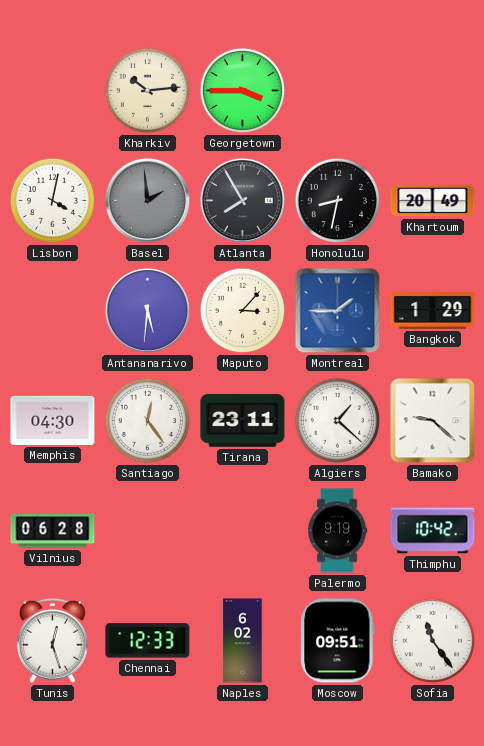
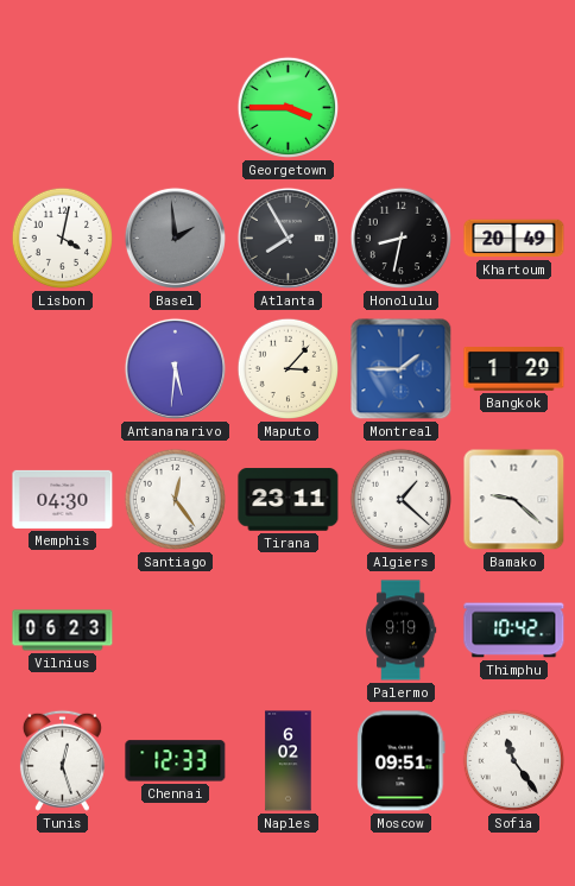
Kharkiv: 10:14 -> none
Vilnius: 06:28 -> 06:23
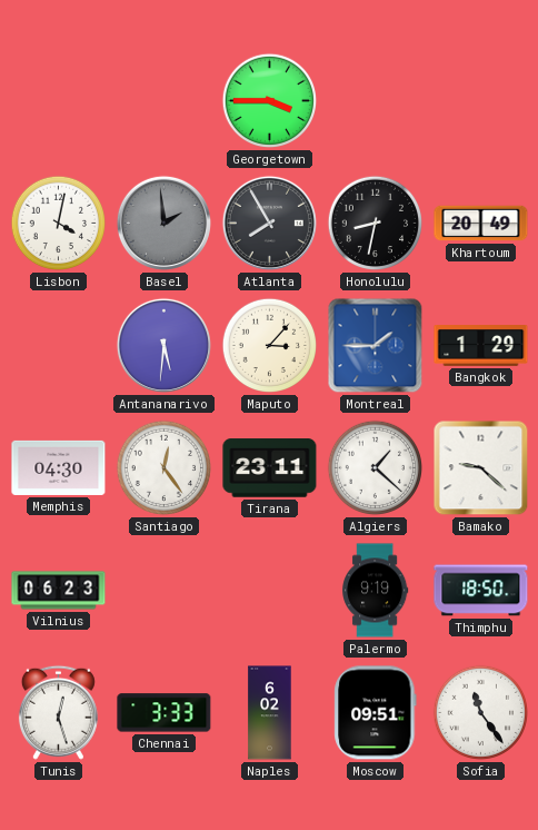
Thimphu: 10:42 -> 18:50
Chennai: 12:33 -> 3:33
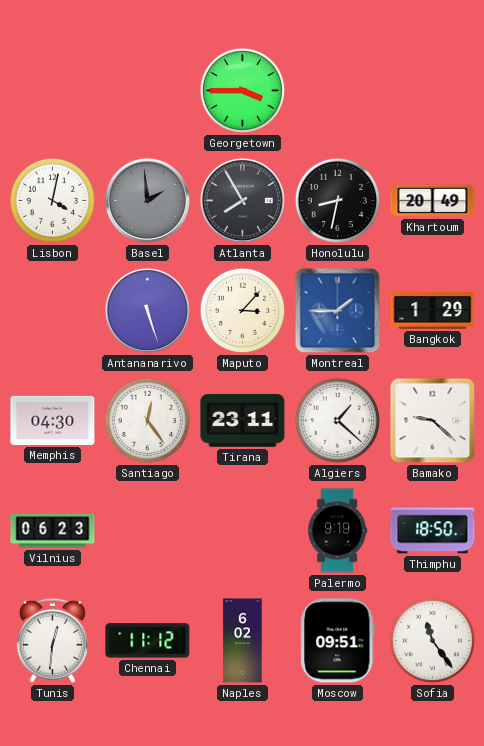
Antananarivo: 5:31 -> 5:27
Tunis: 12:27 -> 12:31
Chennai: 3:33 -> 11:12
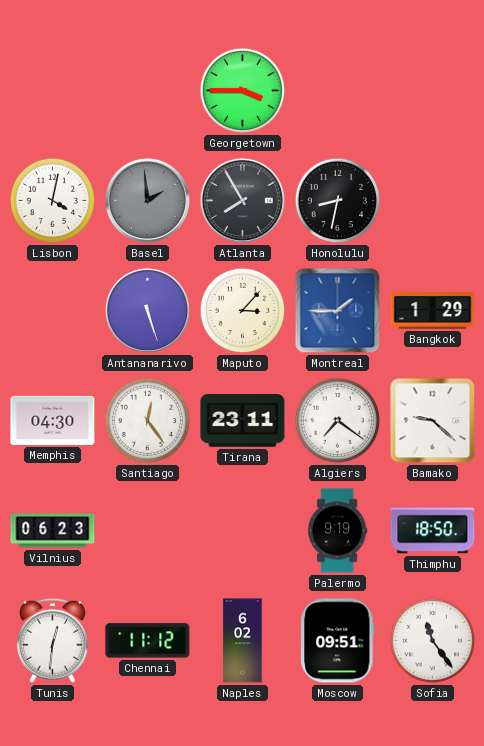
Khartoum: 20:49 -> none
Algiers: 1:22 -> 7:21
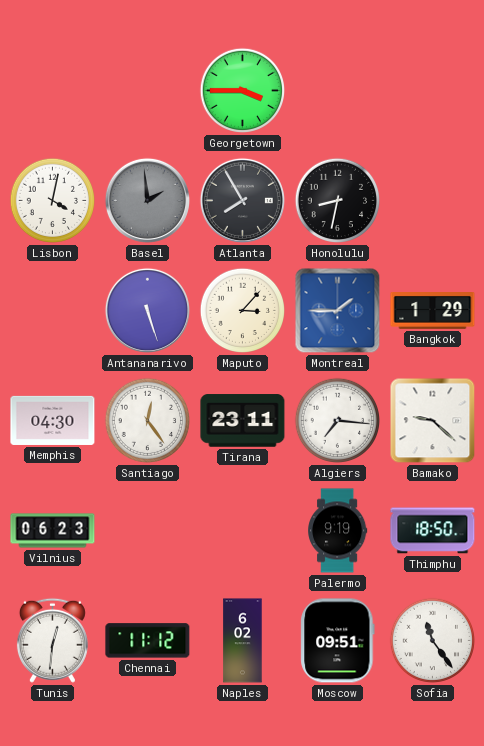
Algiers: 7:21 -> 7:16
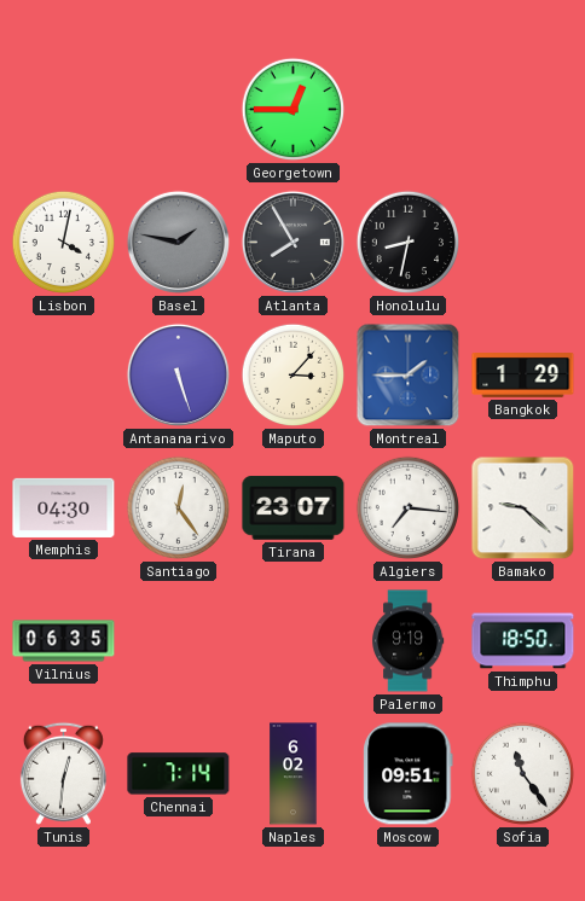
Georgetown: 3:45 -> 12:45
Basel: 1:59 -> 1:47
Tirana: 23:11 -> 23:07
Vilnius: 06:23 -> 06:35
Chennai: 11:12 -> 7:14
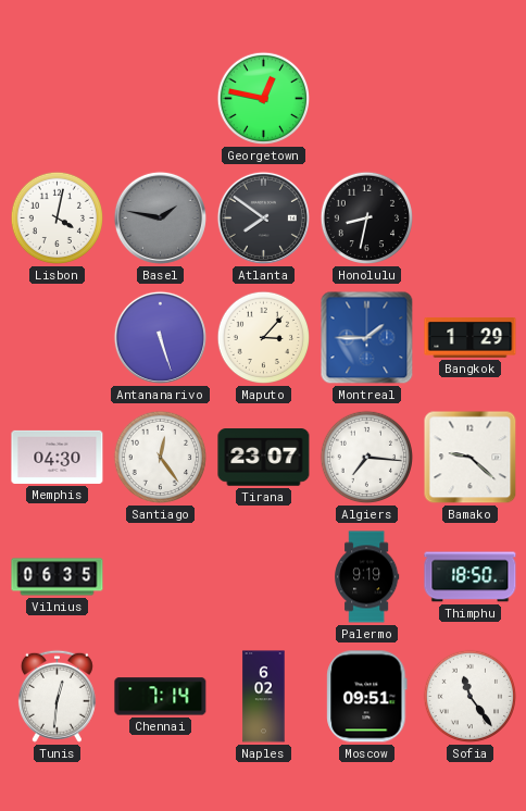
Georgetown: 12:45 -> 12:47
Atlanta: 7:55 -> 7:51
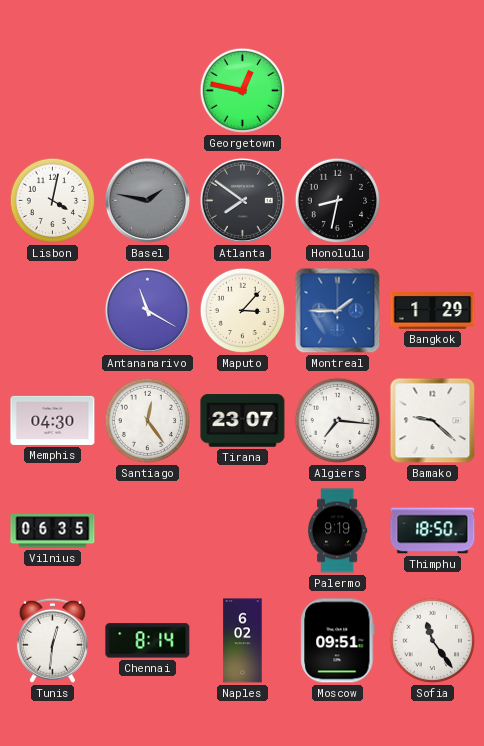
Antananarivo: 5:27 -> 11:20
Chennai: 7:14 -> 8:14
